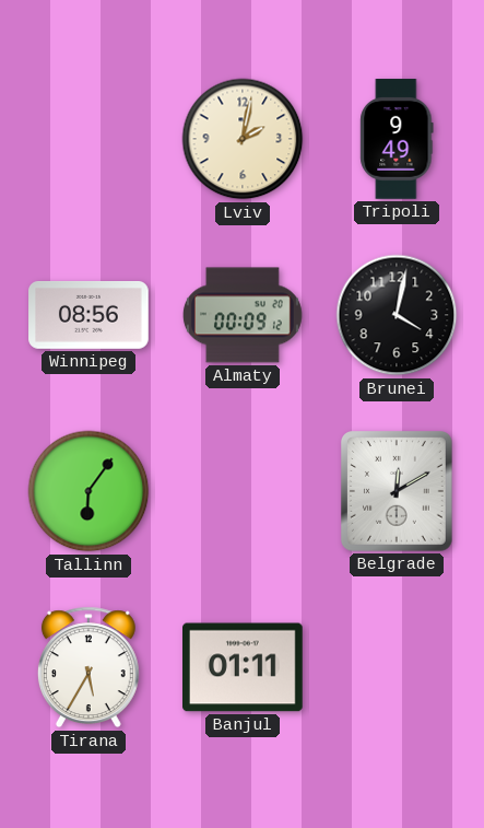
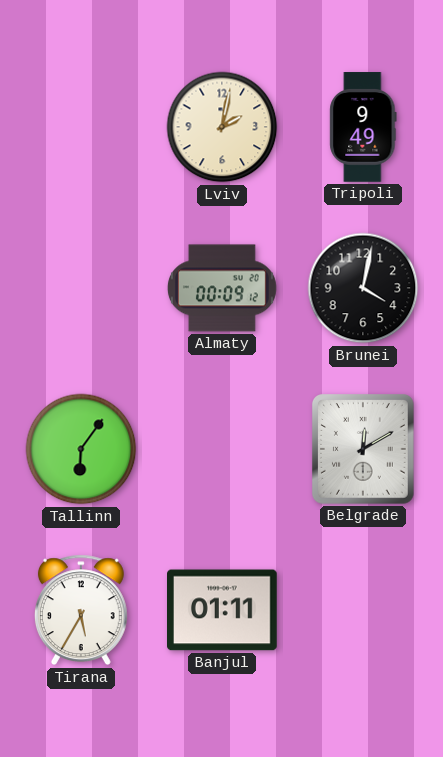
Winnipeg: 08:56 -> none
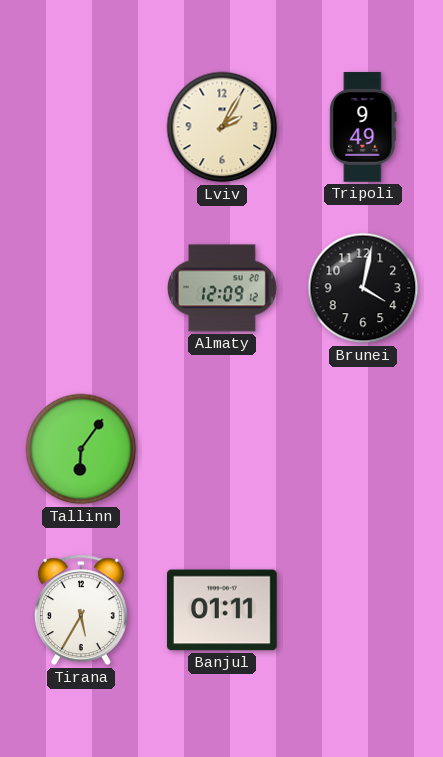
Lviv: 2:02 -> 2:05
Almaty: 00:09 -> 12:09
Belgrade: 12:10 -> none
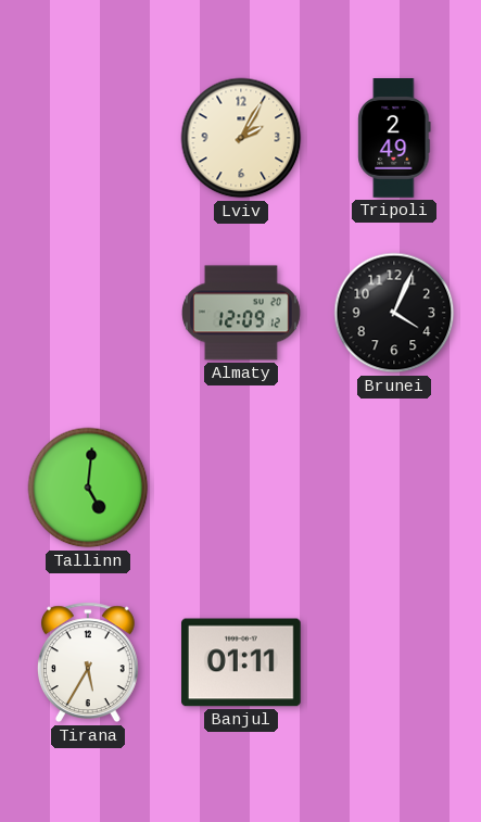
Tripoli: 9:49 -> 2:49
Brunei: 4:02 -> 4:04
Tallinn: 6:06 -> 5:01
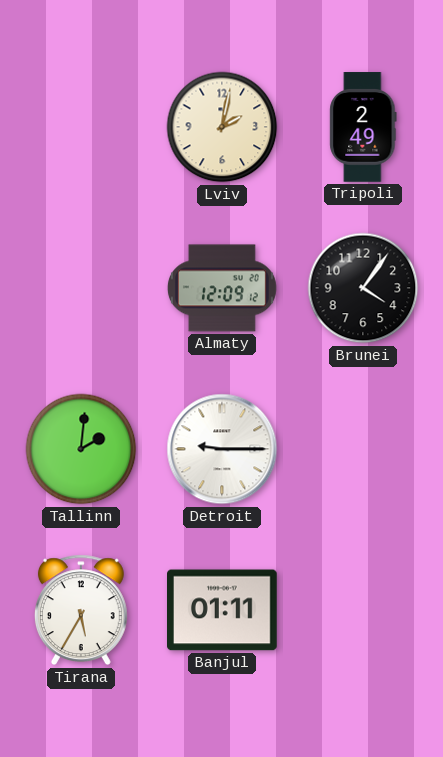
Lviv: 2:05 -> 2:02
Brunei: 4:04 -> 4:06
Tallinn: 5:01 -> 2:01
Detroit: none -> 9:15
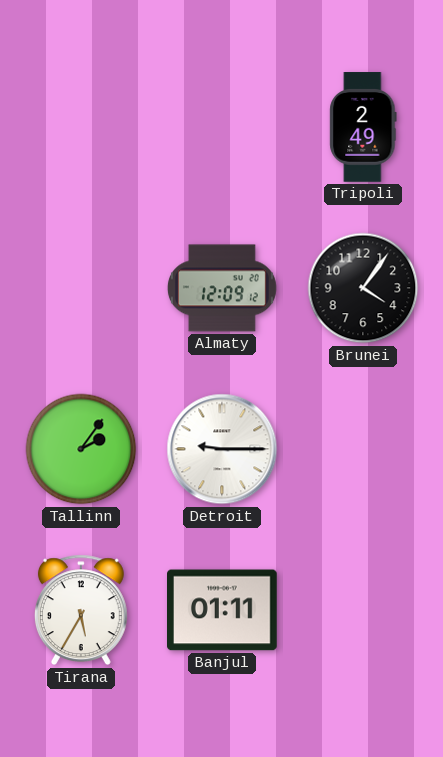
Lviv: 2:02 -> none
Tallinn: 2:01 -> 2:06
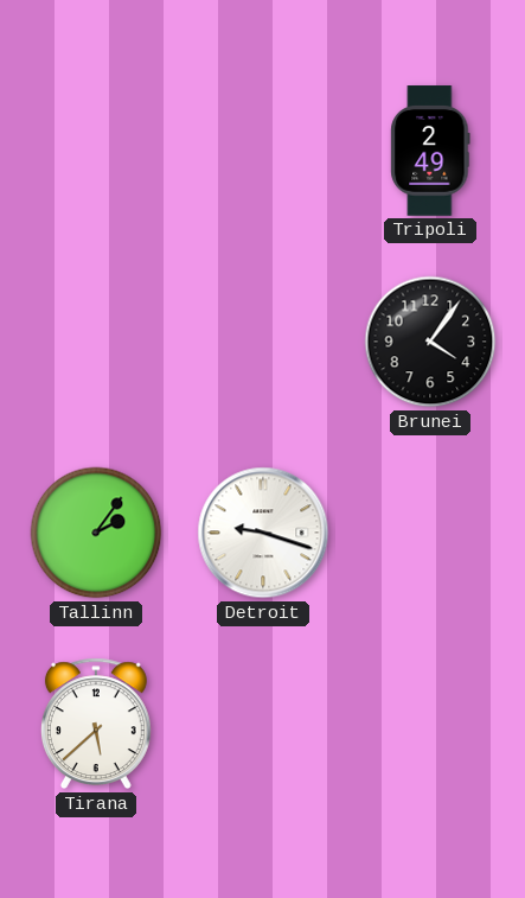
Almaty: 12:09 -> none
Detroit: 9:15 -> 9:18
Tirana: 5:35 -> 5:38
Banjul: 01:11 -> none
